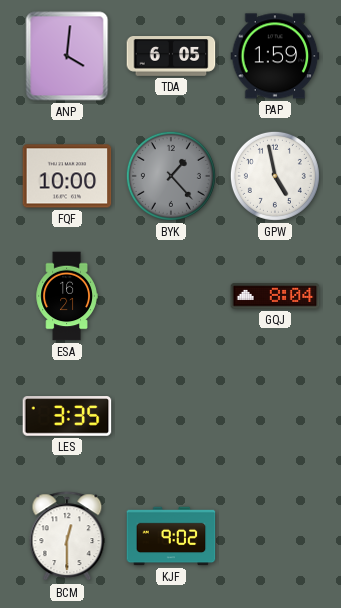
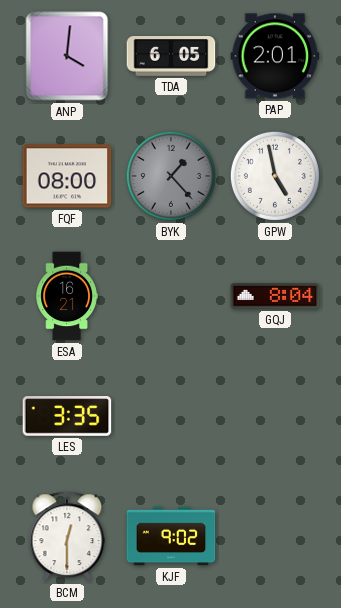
PAP: 1:59 -> 2:01
FQF: 10:00 -> 08:00
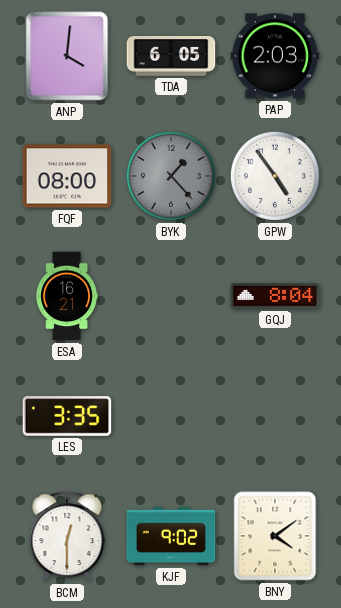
PAP: 2:01 -> 2:03
GPW: 4:58 -> 4:54
BNY: none -> 4:09
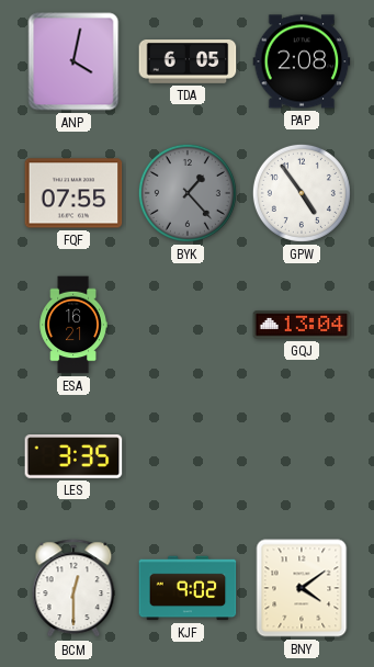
ANP: 4:01 -> 4:02
PAP: 2:03 -> 2:08
FQF: 08:00 -> 07:55
GQJ: 8:04 -> 13:04
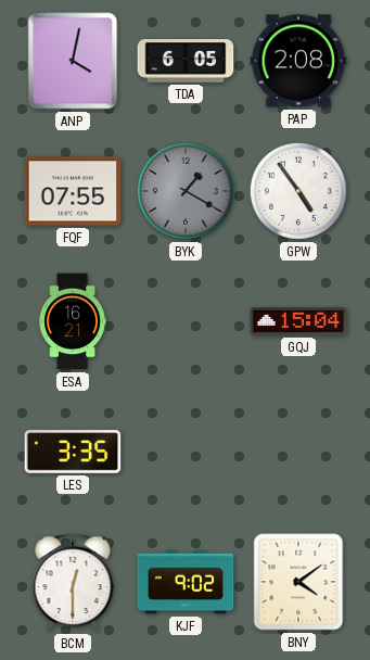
BYK: 1:23 -> 1:20
GQJ: 13:04 -> 15:04
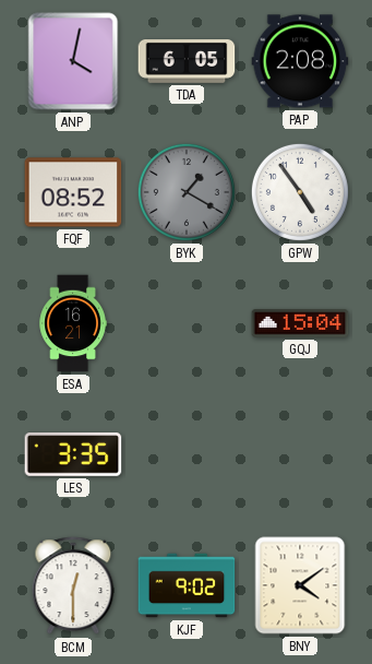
FQF: 07:55 -> 08:52
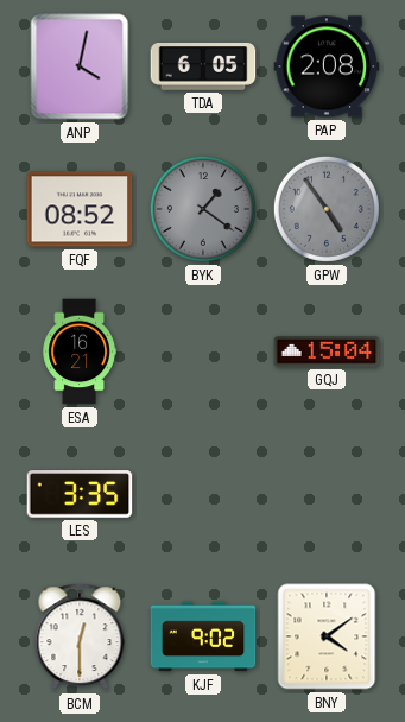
BYK: 1:20 -> 1:21
GPW dial: white -> grey
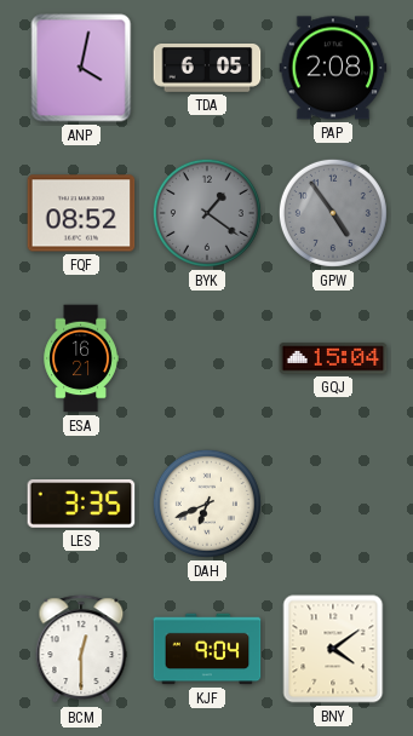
DAH: none -> 6:41
KJF: 9:02 -> 9:04
